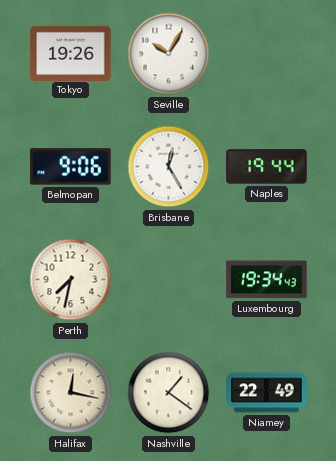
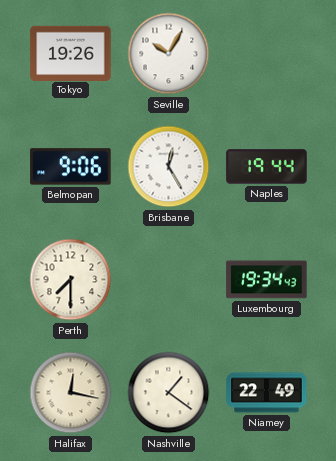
Perth: 7:32 -> 7:30
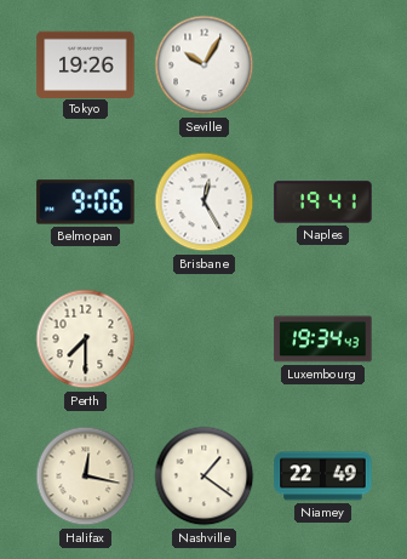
Naples: 19:44 -> 19:41
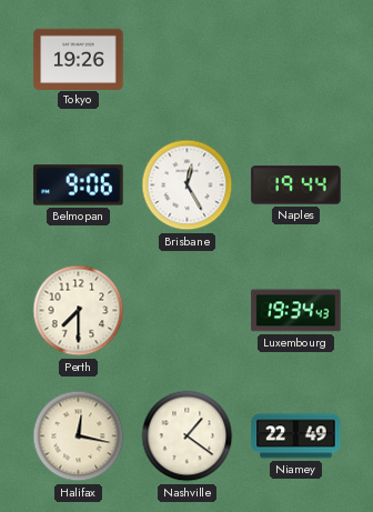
Seville: 10:05 -> none
Naples: 19:41 -> 19:44
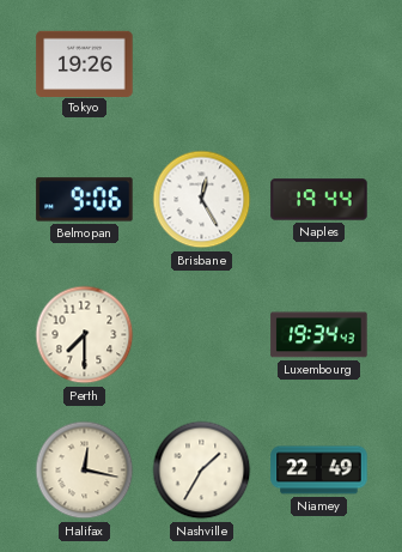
Nashville: 1:21 -> 1:35
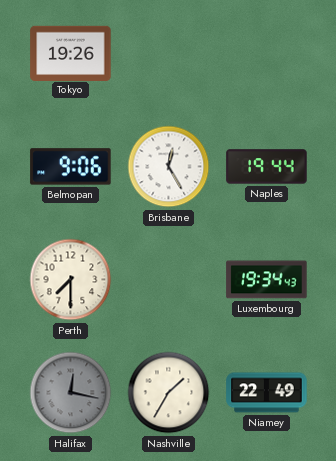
Halifax dial: cream -> grey
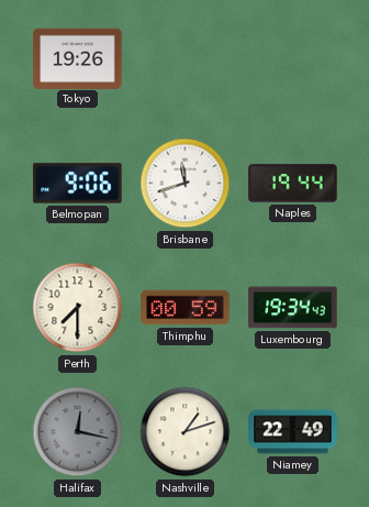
Brisbane: 12:25 -> 11:42
Thimphu: none -> 00:59
Nashville: 1:35 -> 1:12
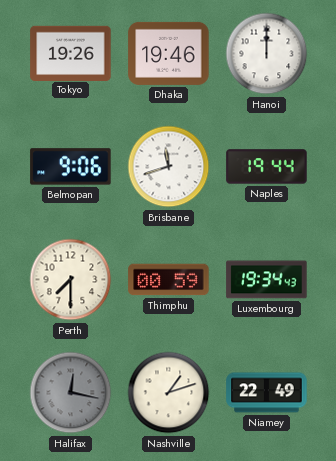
Dhaka: none -> 19:46
Hanoi: none -> 12:00
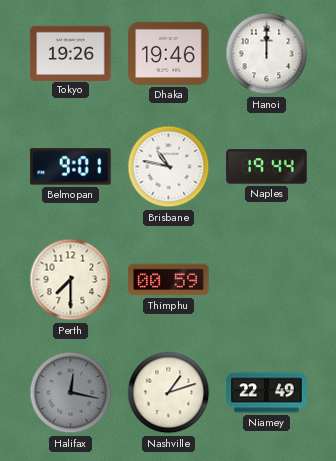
Belmopan: 9:06 -> 9:01
Brisbane: 11:42 -> 10:47
Luxembourg: 19:34 -> none
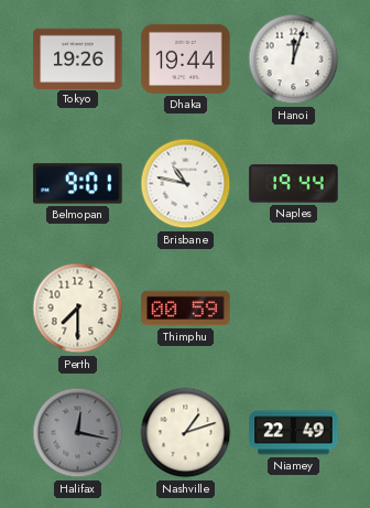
Dhaka: 19:46 -> 19:44
Hanoi: 12:00 -> 12:03
